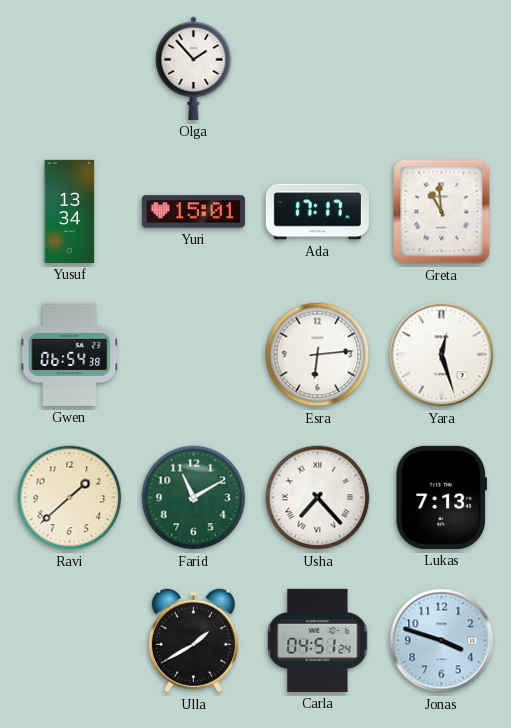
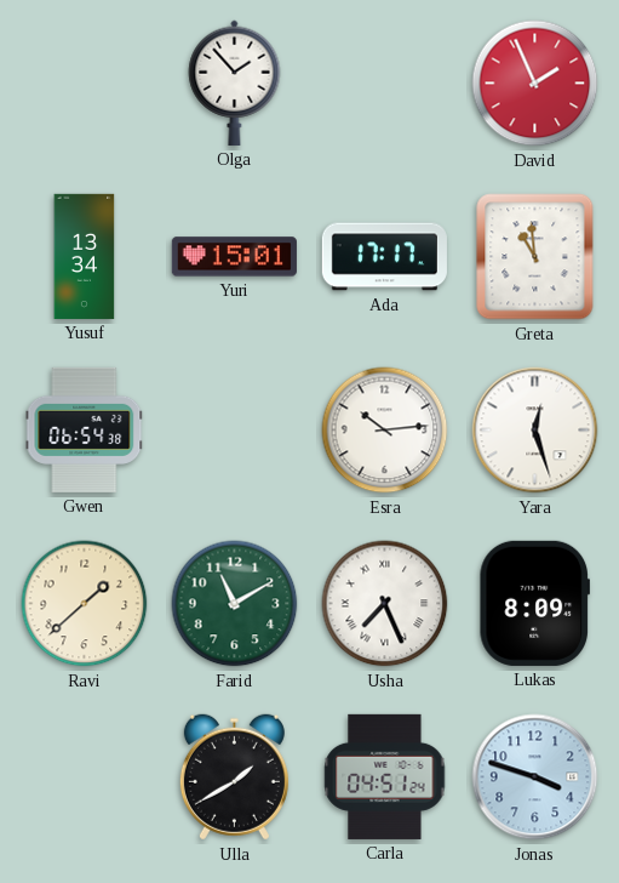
David: none -> 1:56
Esra: 6:14 -> 10:14
Usha: 7:23 -> 7:26
Lukas: 7:13 -> 8:09
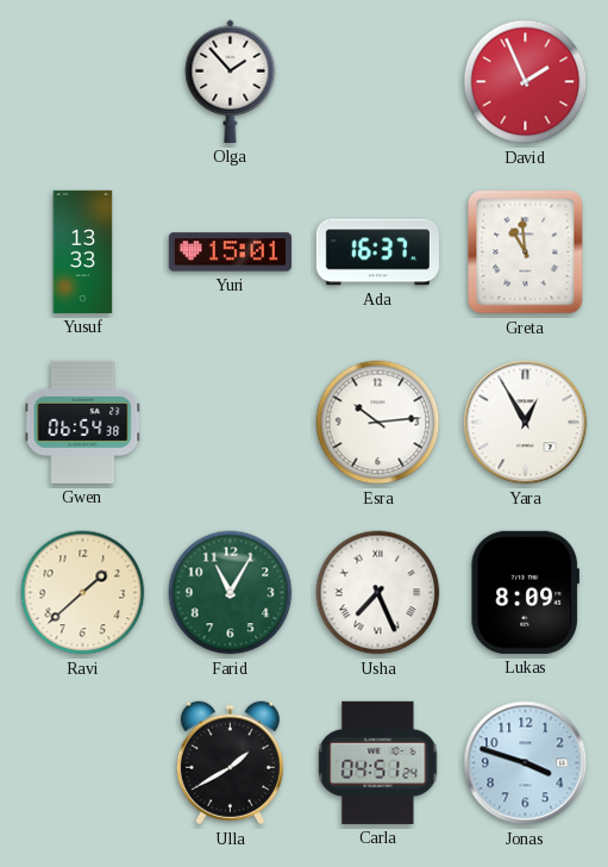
Yusuf: 13:34 -> 13:33
Ada: 17:17 -> 16:37
Yara: 12:27 -> 12:55
Farid: 11:10 -> 11:05
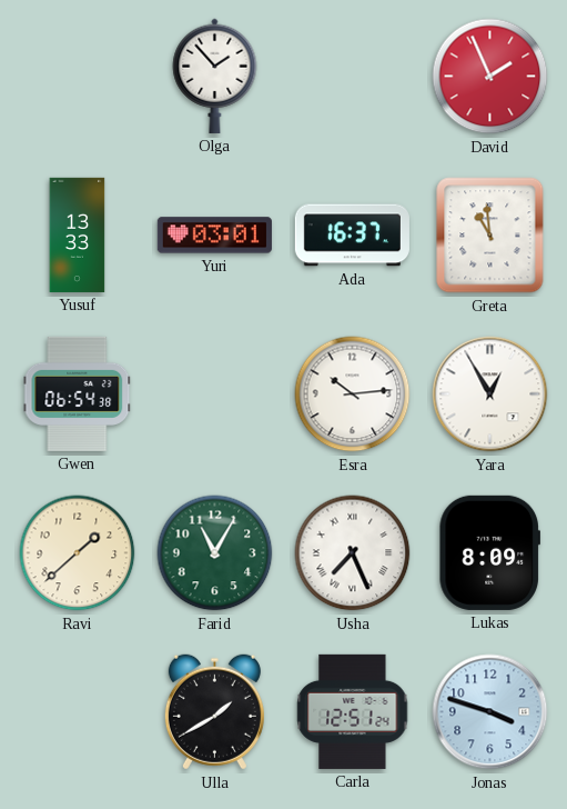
Yuri: 15:01 -> 03:01
Carla: 04:51 -> 12:51
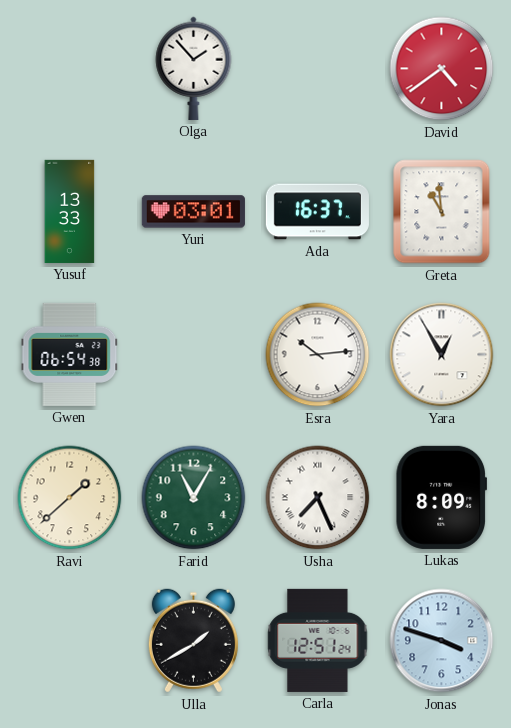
David: 1:56 -> 4:39
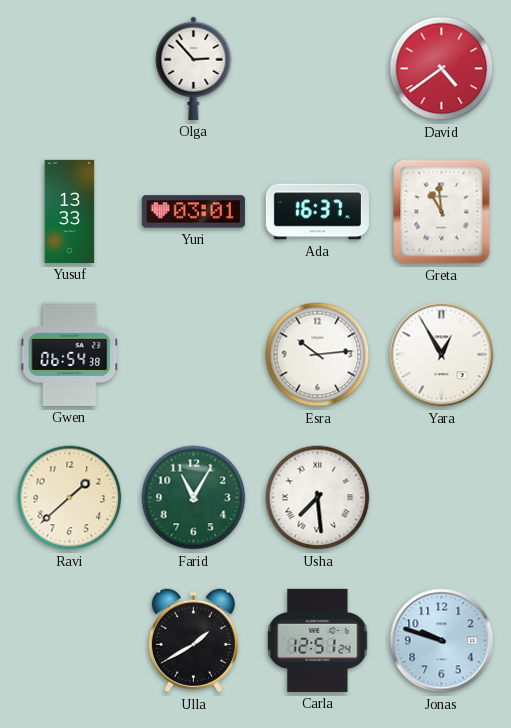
Olga: 1:53 -> 2:53
Usha: 7:26 -> 7:29
Lukas: 8:09 -> none
Jonas: 3:48 -> 9:48
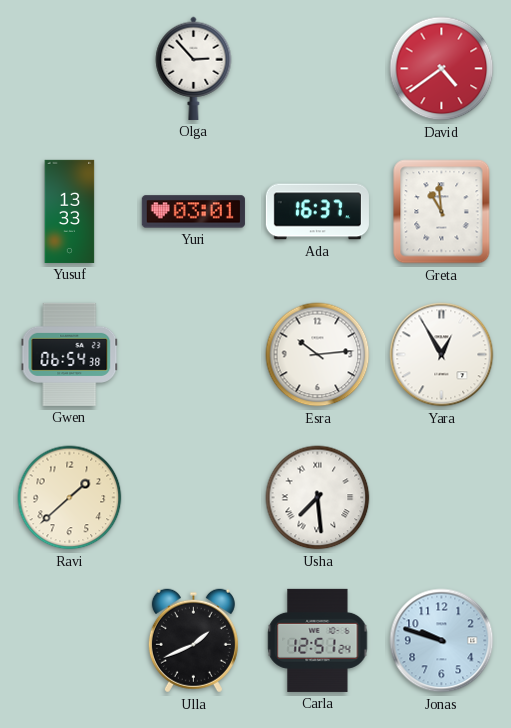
Farid: 11:05 -> none
Ulla: 1:40 -> 1:41
